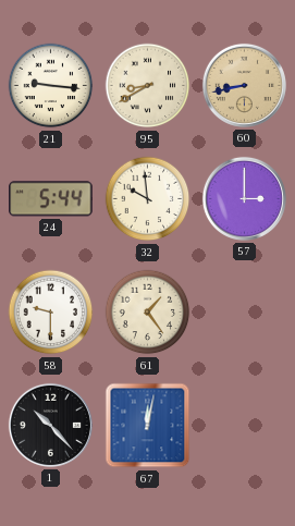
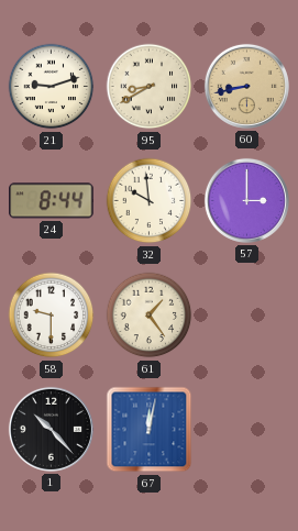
21: 9:16 -> 9:12
24: 5:44 -> 8:44
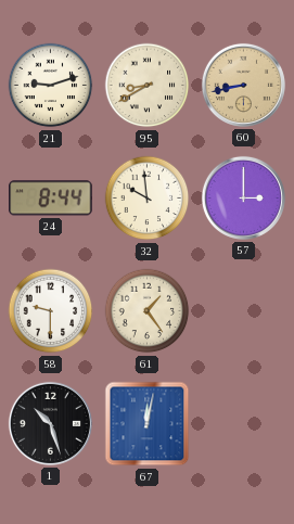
1: 10:23 -> 10:27
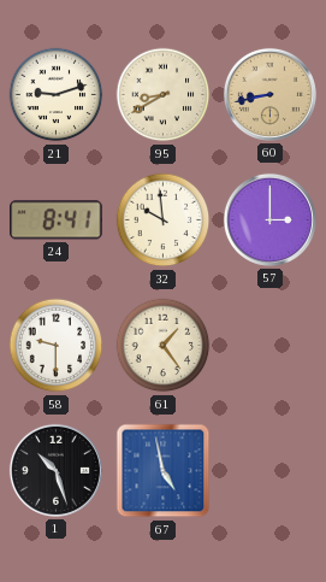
24: 8:44 -> 8:41
67: 12:02 -> 4:58
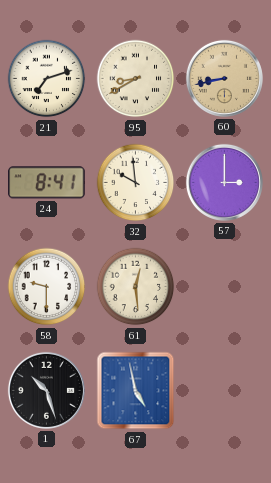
21: 9:12 -> 7:12
61: 1:24 -> 12:29
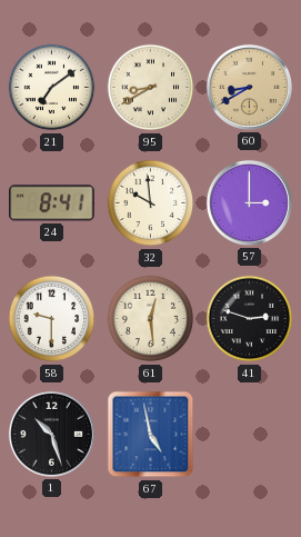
21: 7:12 -> 7:09
60: 8:43 -> 8:40
41: none -> 2:48
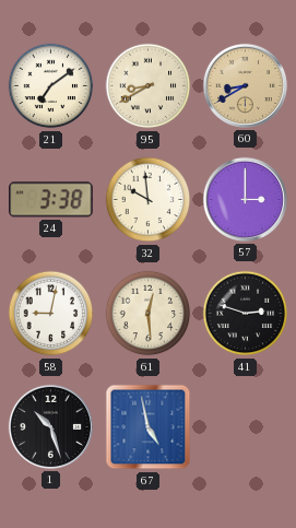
24: 8:41 -> 3:38
58: 9:30 -> 9:02
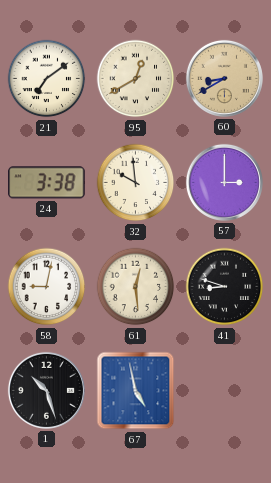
95: 8:40 -> 12:40
41: 2:48 -> 8:48
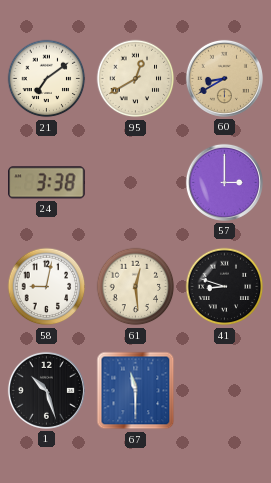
32: 9:59 -> none
67: 4:58 -> 11:30
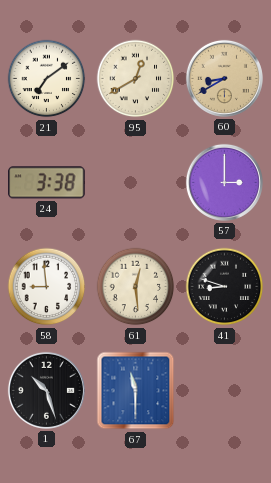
58: 9:02 -> 8:59
